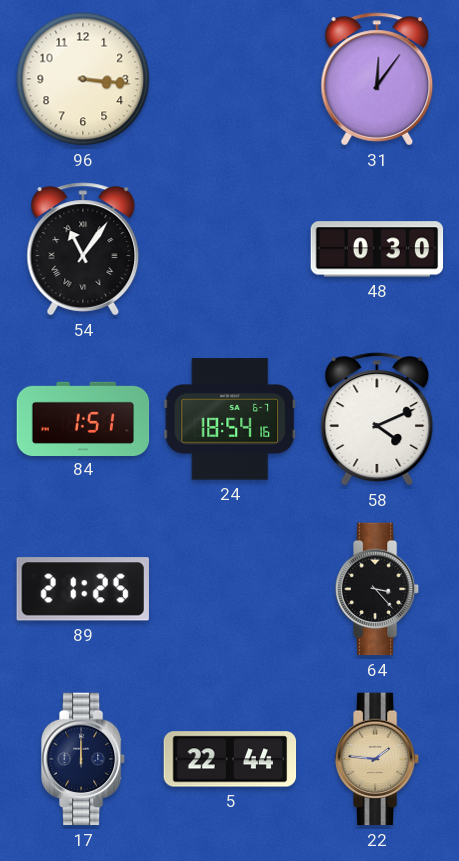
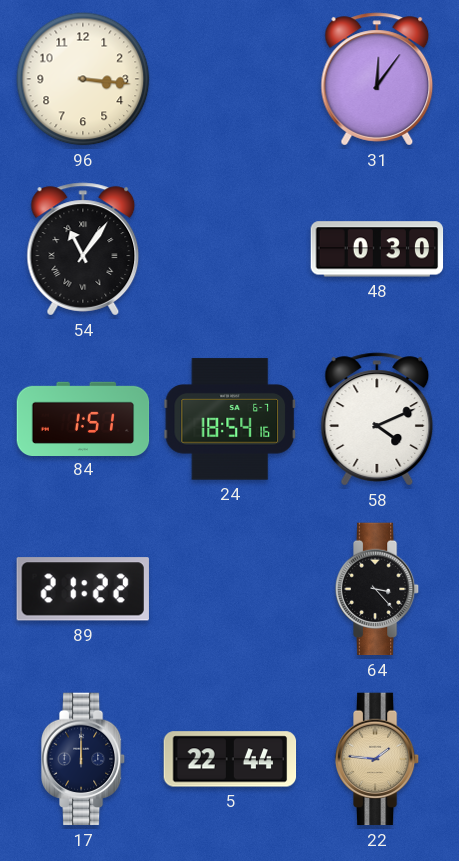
89: 21:25 -> 21:22
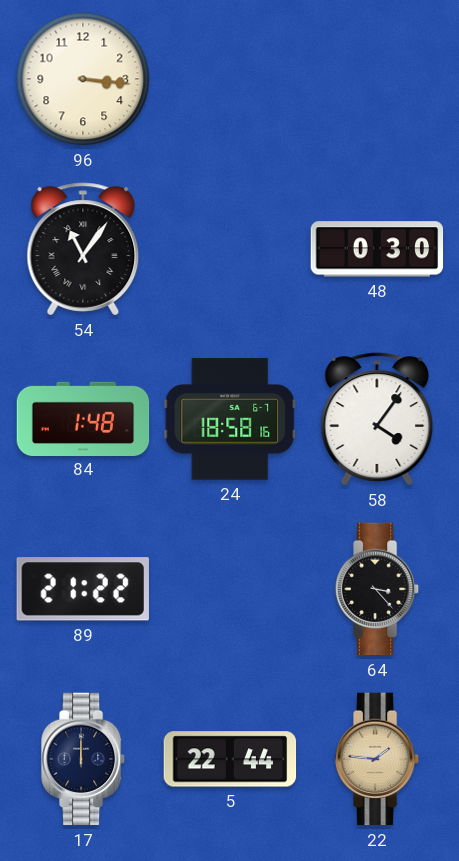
31: 12:06 -> none
84: 1:51 -> 1:48
24: 18:54 -> 18:58
58: 4:11 -> 4:06
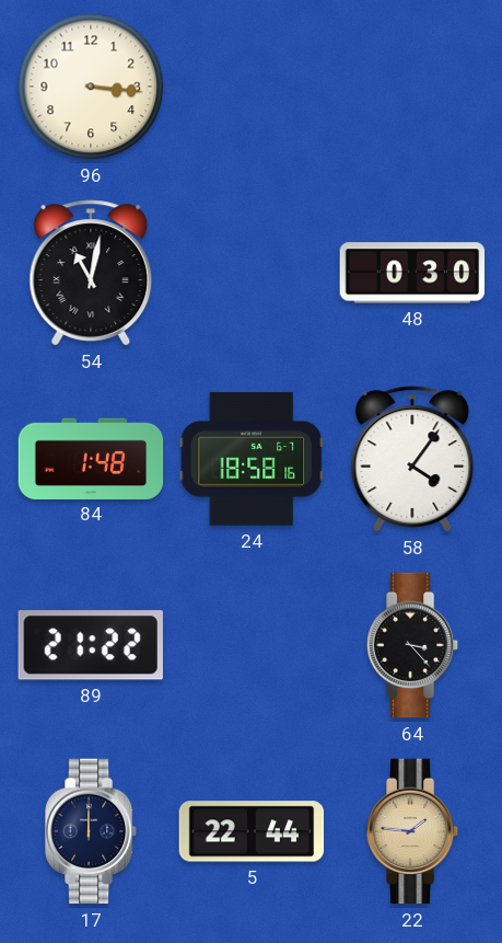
54: 11:06 -> 11:02
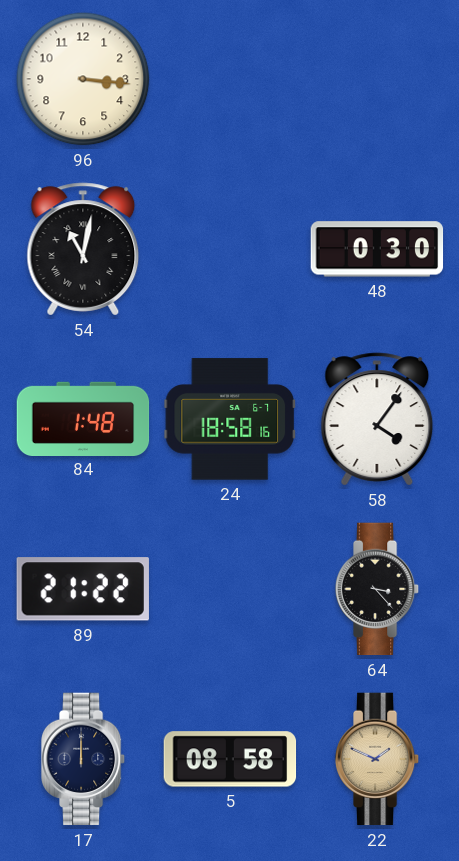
5: 22:44 -> 08:58
22: 1:46 -> 1:49
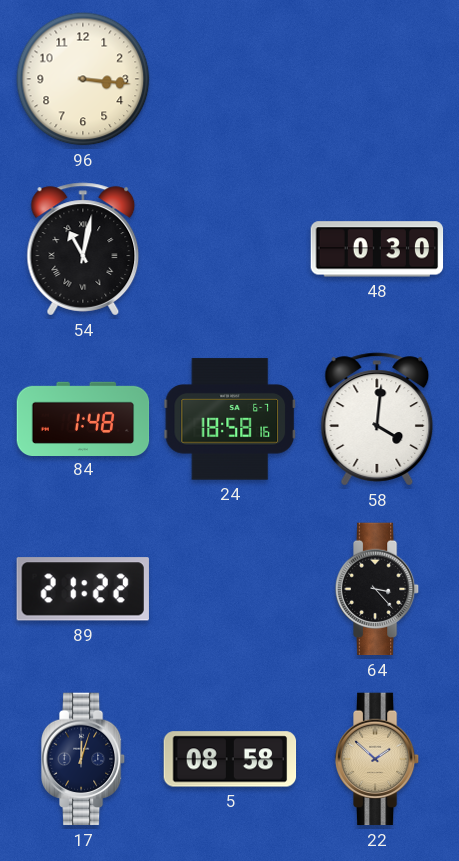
58: 4:06 -> 4:01
17: 12:00 -> 12:03
22: 1:49 -> 1:52
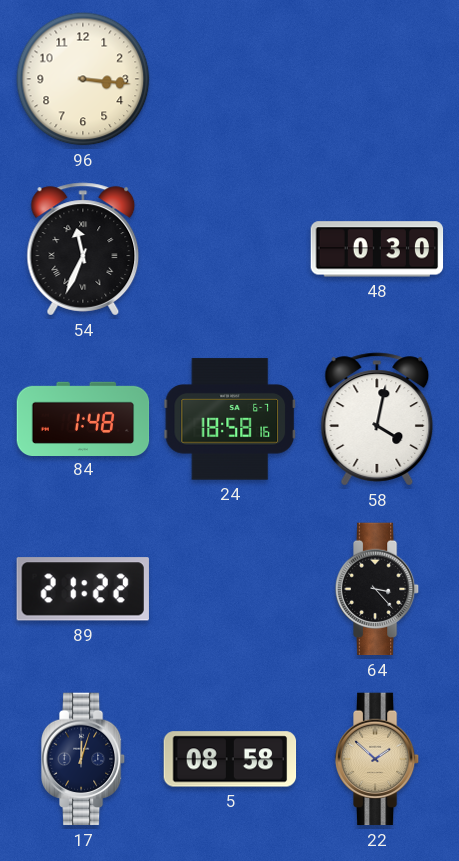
54: 11:02 -> 11:34
58: 4:01 -> 4:02
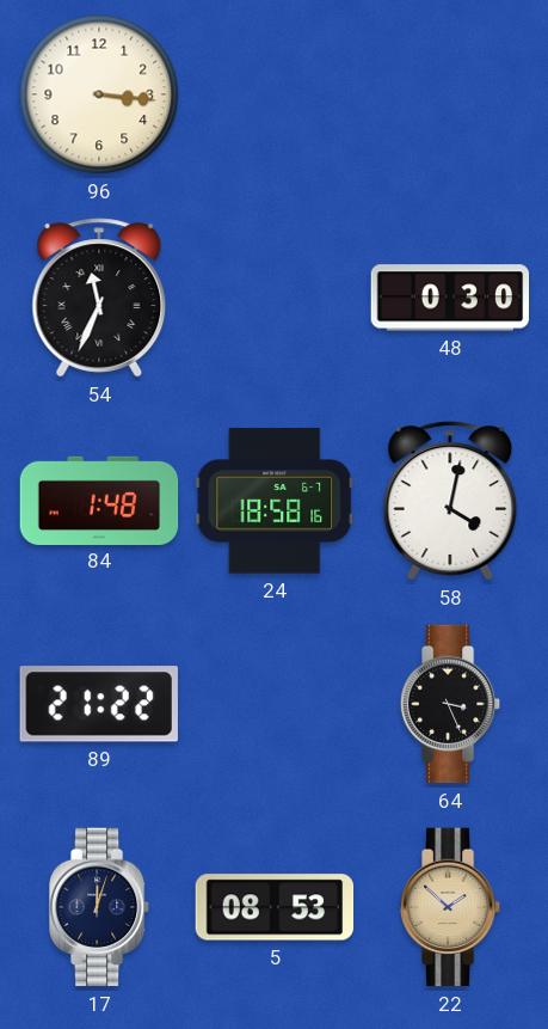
64: 3:23 -> 3:26
5: 08:58 -> 08:53
